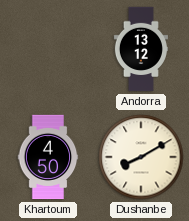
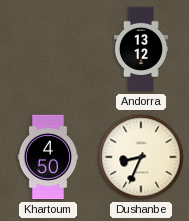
Dushanbe: 8:10 -> 8:34
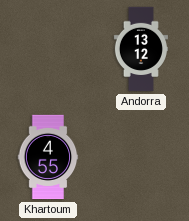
Khartoum: 4:50 -> 4:55
Dushanbe: 8:34 -> none
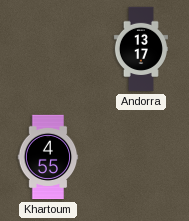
Andorra: 13:12 -> 13:17
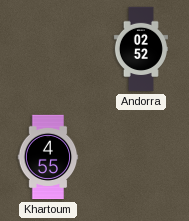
Andorra: 13:17 -> 02:52
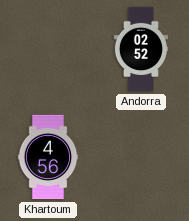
Khartoum: 4:55 -> 4:56
